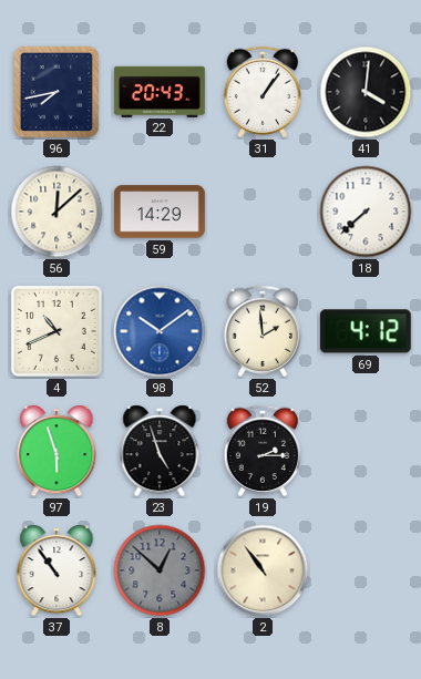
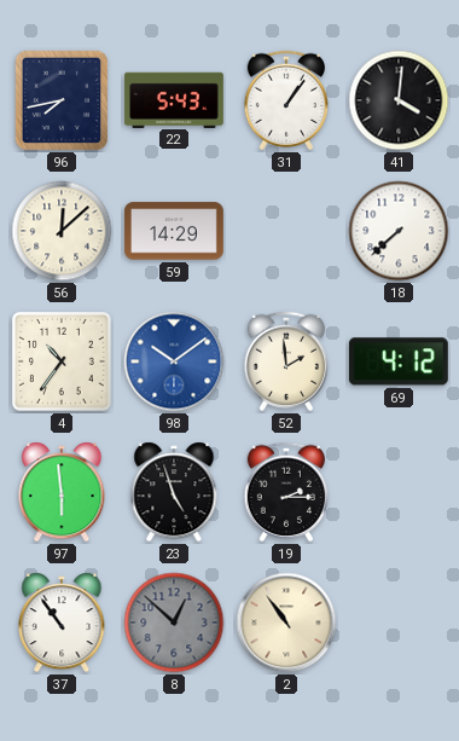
22: 20:43 -> 5:43
4: 10:41 -> 10:36
97: 5:57 -> 5:59
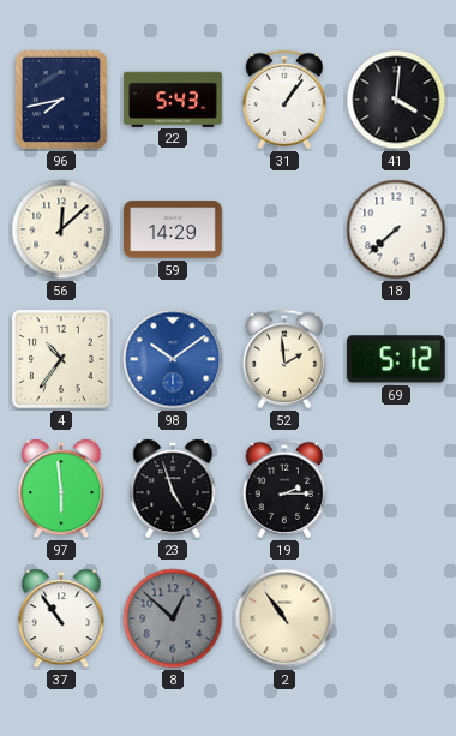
69: 4:12 -> 5:12
